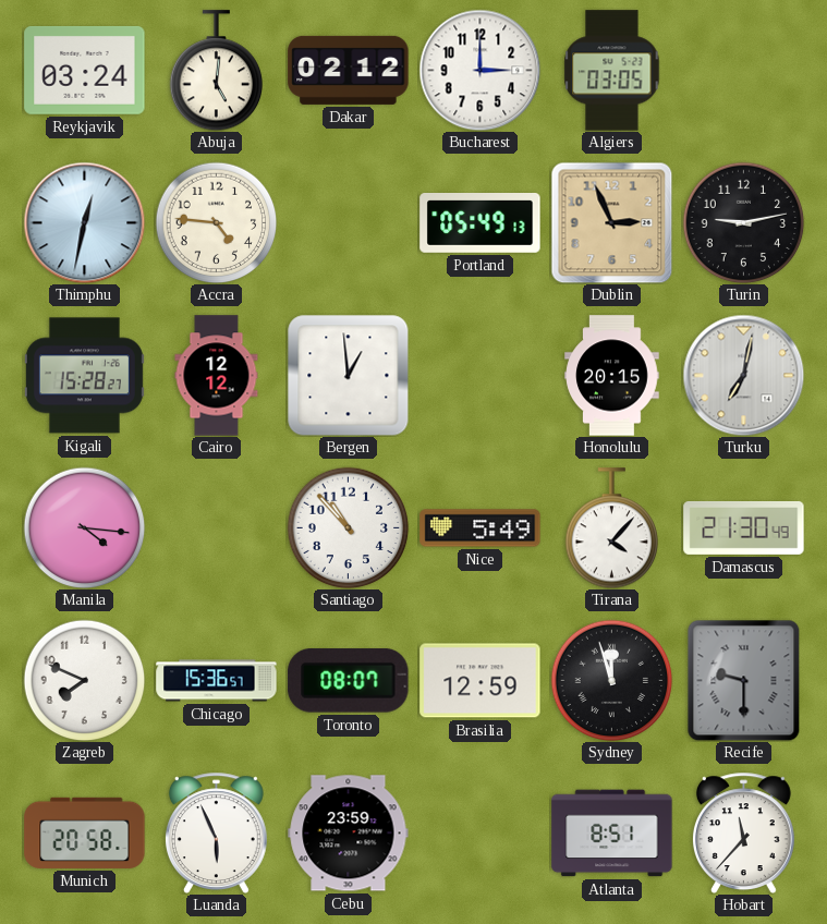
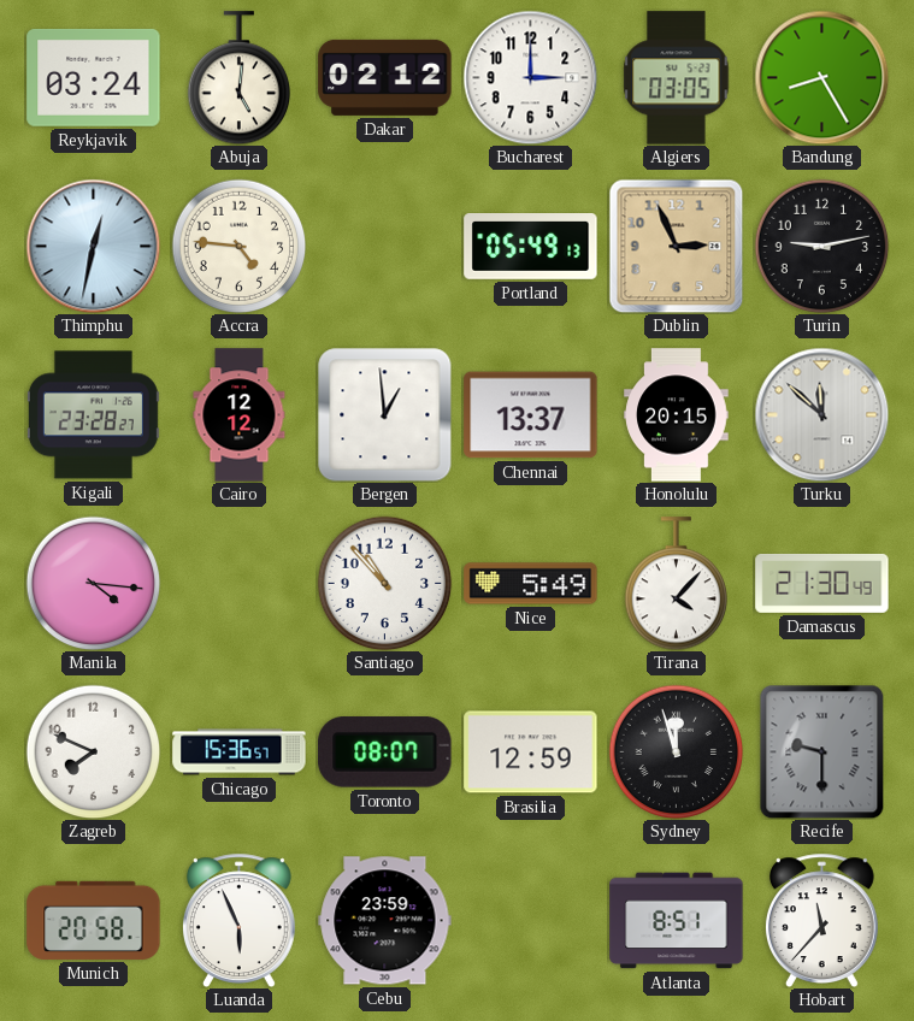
Bandung: none -> 8:25
Kigali: 15:28 -> 23:28
Chennai: none -> 13:37
Turku: 7:02 -> 11:52
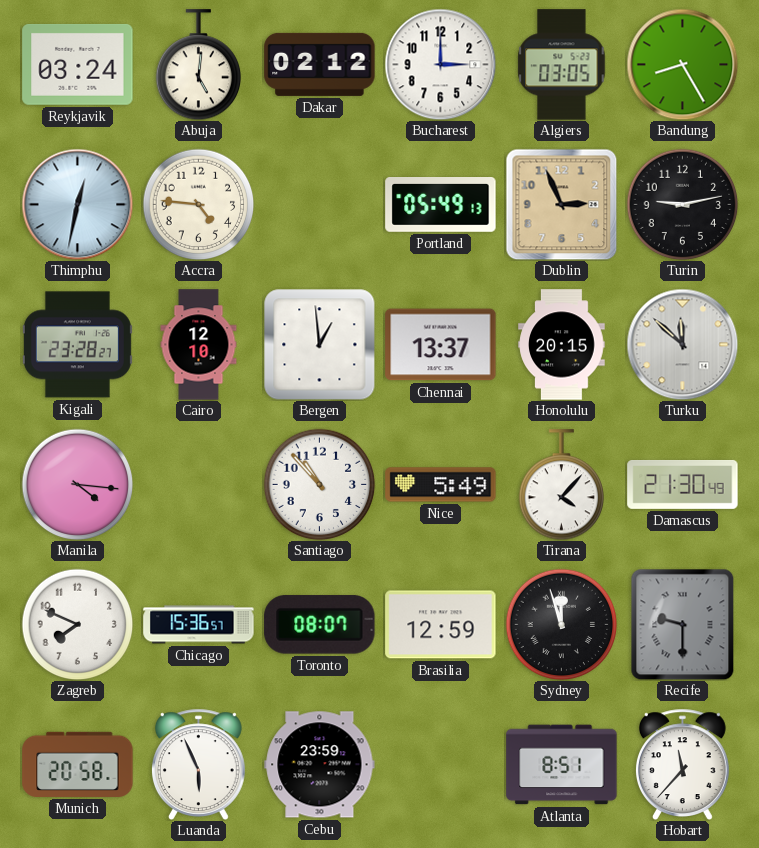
Cairo: 12:12 -> 12:10
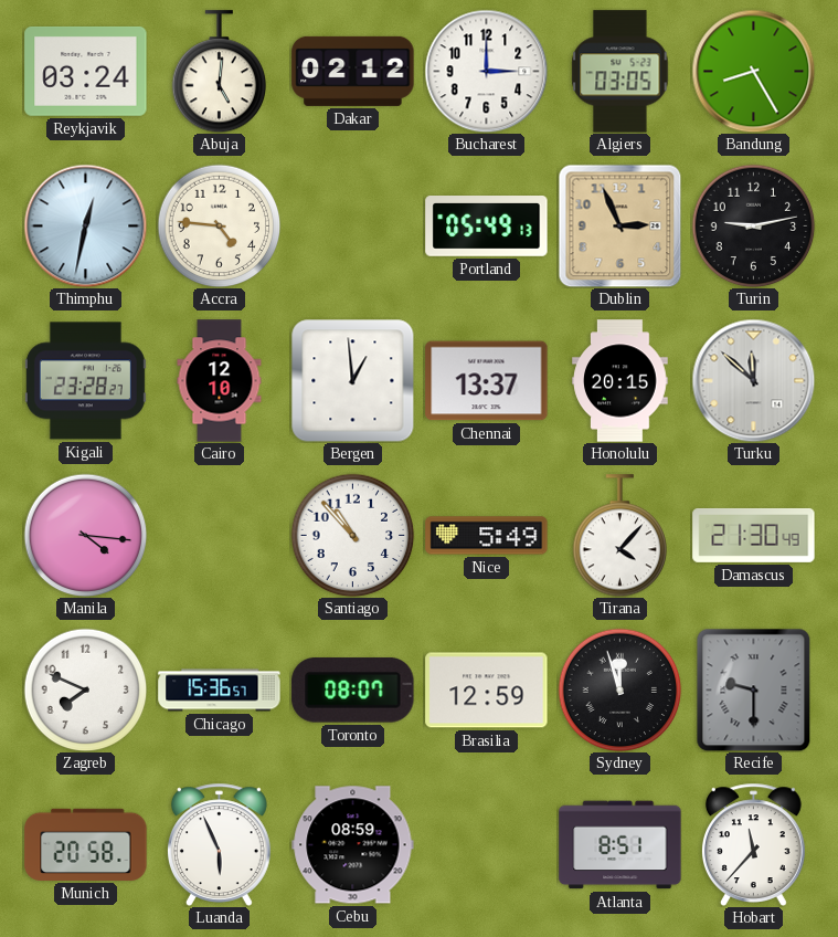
Cebu: 23:59 -> 08:59
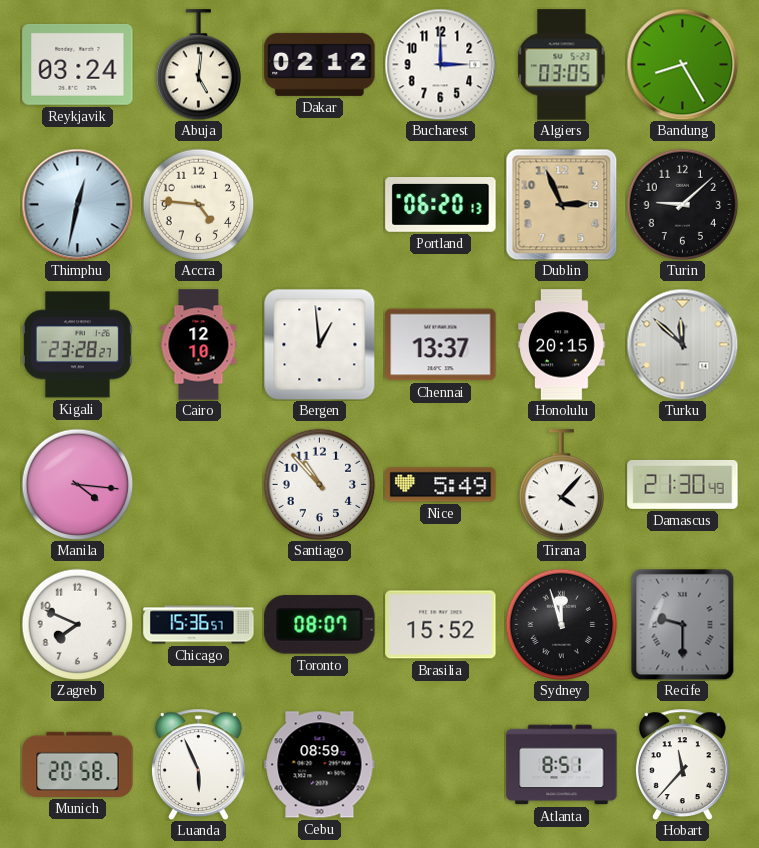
Portland: 05:49 -> 06:20
Turin: 9:13 -> 9:08
Brasilia: 12:59 -> 15:52
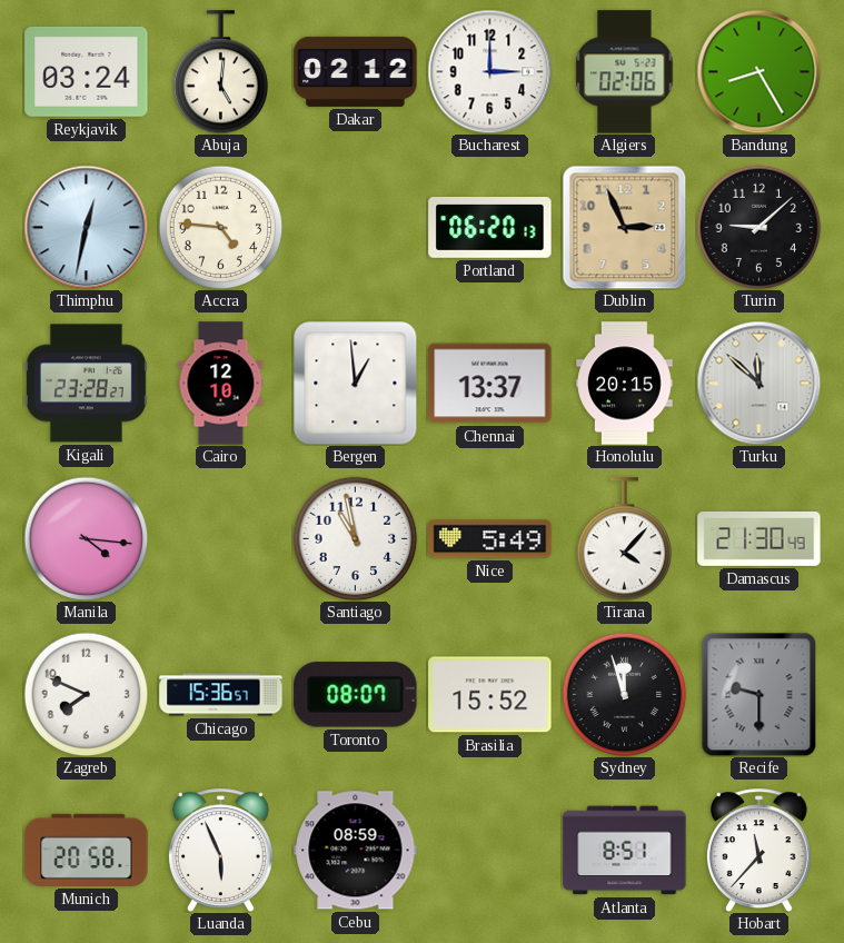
Algiers: 03:05 -> 02:06
Santiago: 10:53 -> 10:58
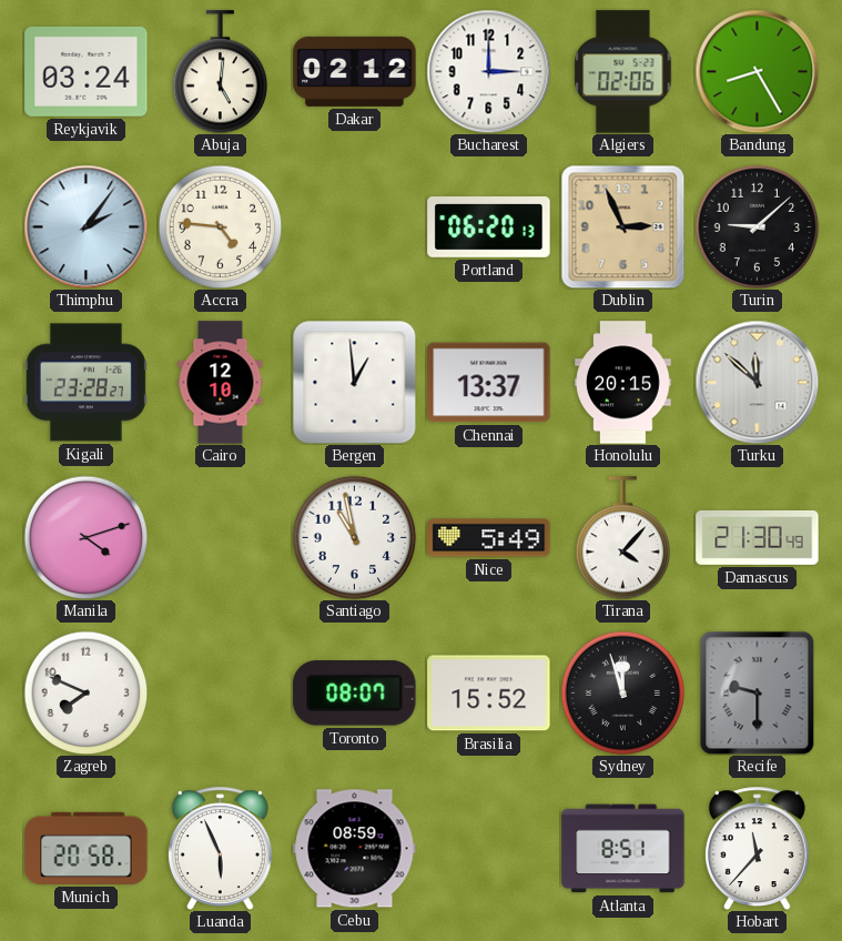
Thimphu: 12:32 -> 2:06
Manila: 4:16 -> 4:12
Chicago: 15:36 -> none
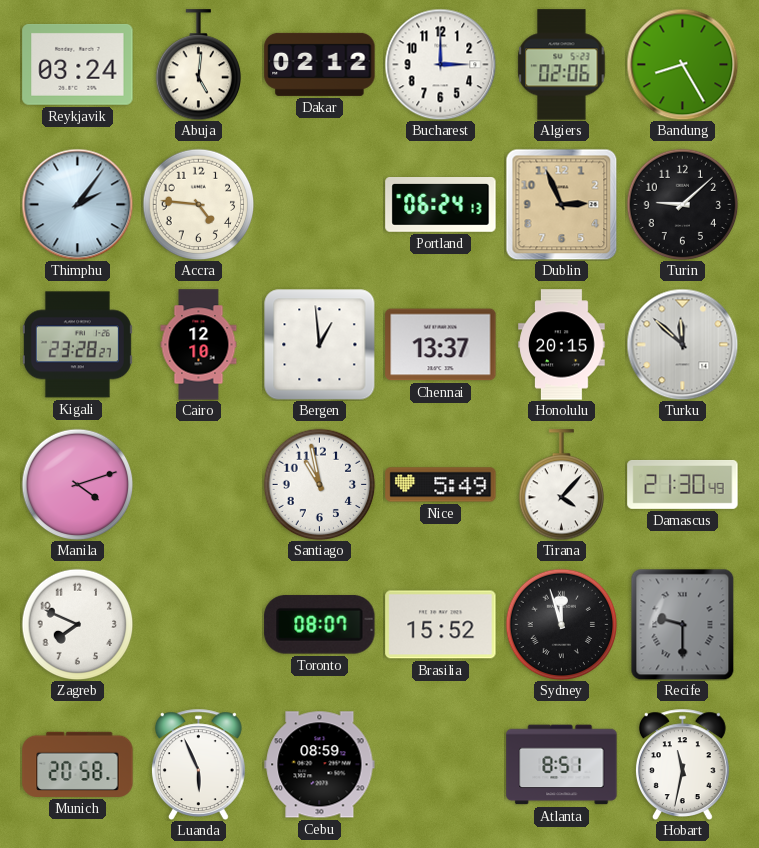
Portland: 06:20 -> 06:24
Hobart: 11:37 -> 11:32
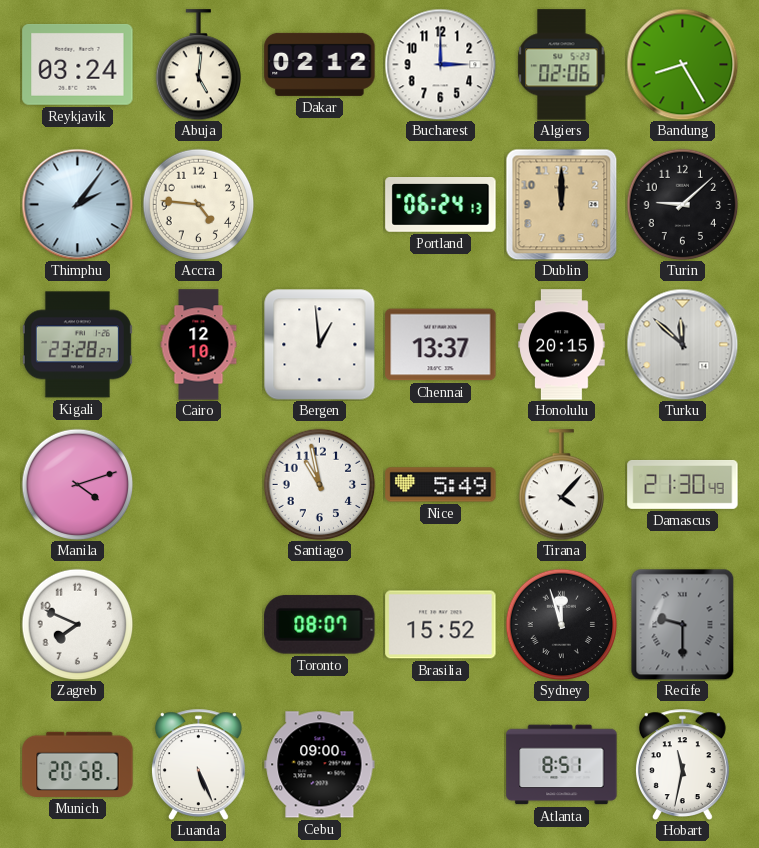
Dublin: 2:56 -> 12:00
Luanda: 5:56 -> 5:26
Cebu: 08:59 -> 09:00
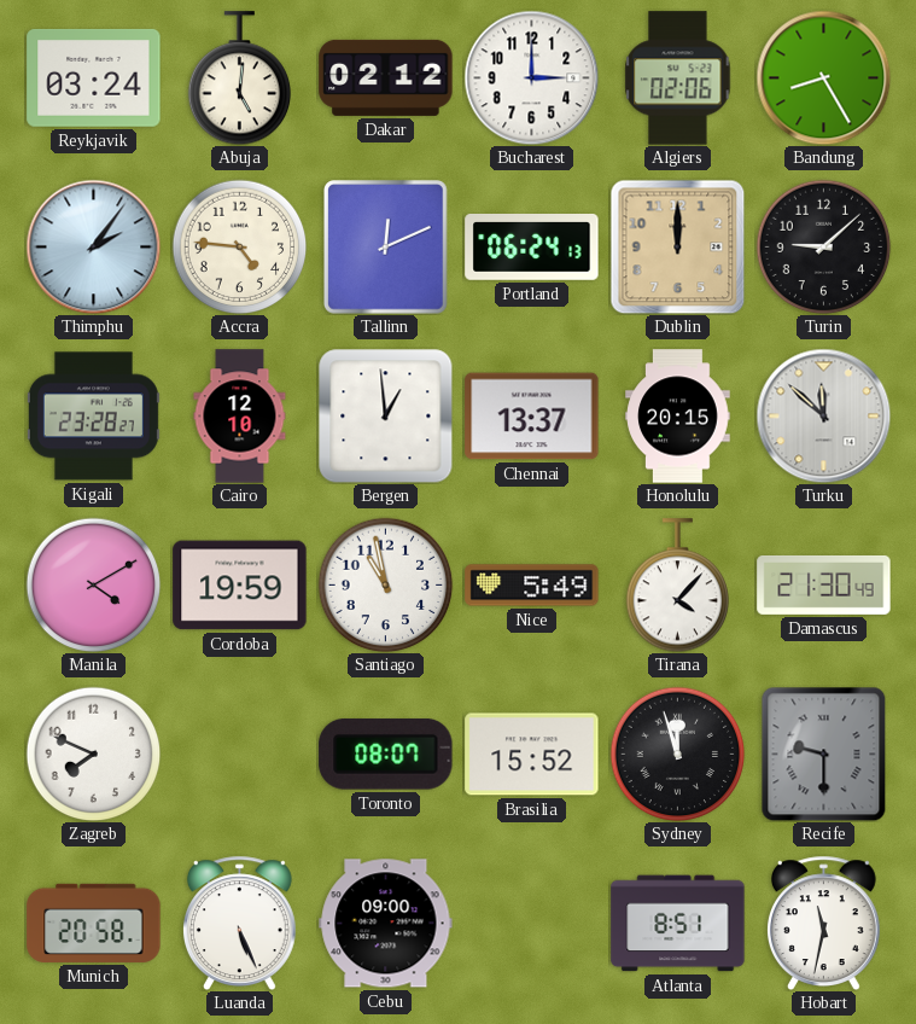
Tallinn: none -> 12:11
Manila: 4:12 -> 4:10
Cordoba: none -> 19:59
